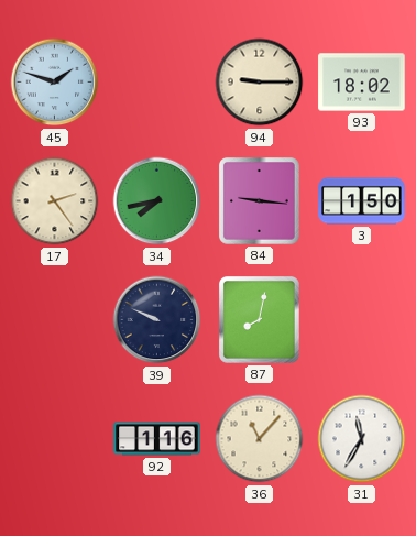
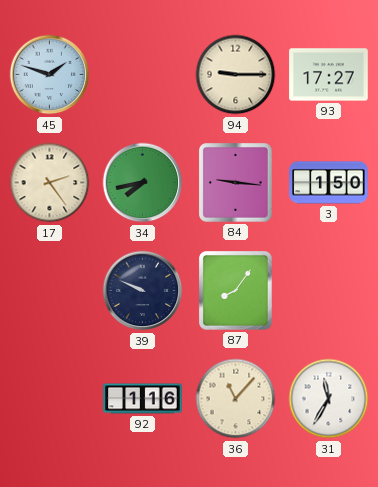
93: 18:02 -> 17:27
87: 8:02 -> 8:06
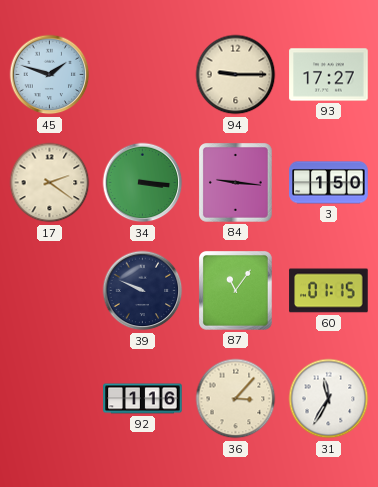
17: 2:24 -> 2:21
34: 7:43 -> 3:16
87: 8:06 -> 11:06
60: none -> 01:15
36: 11:07 -> 3:07
